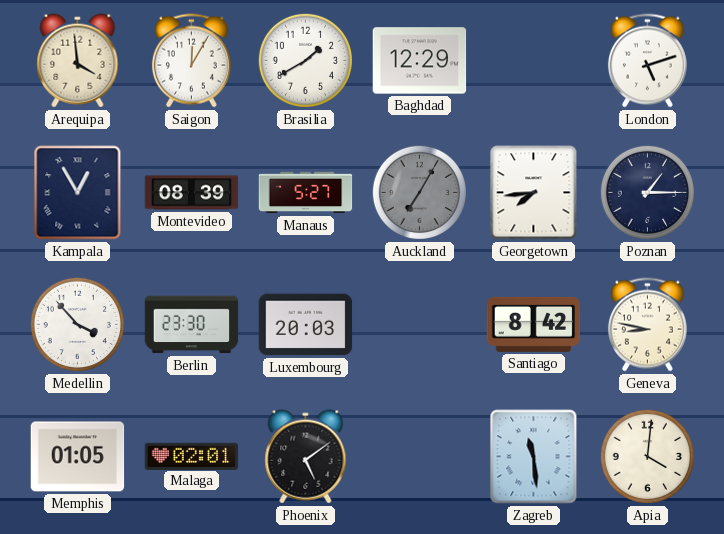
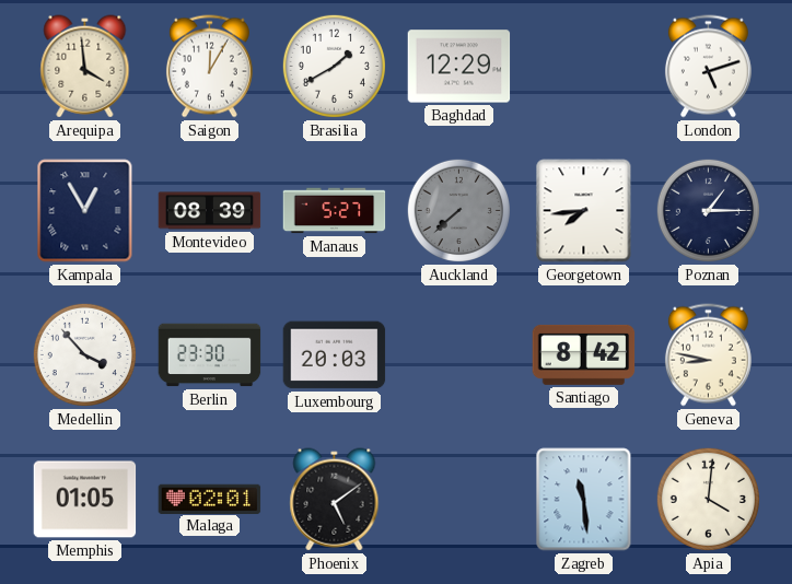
Auckland: 7:05 -> 7:38
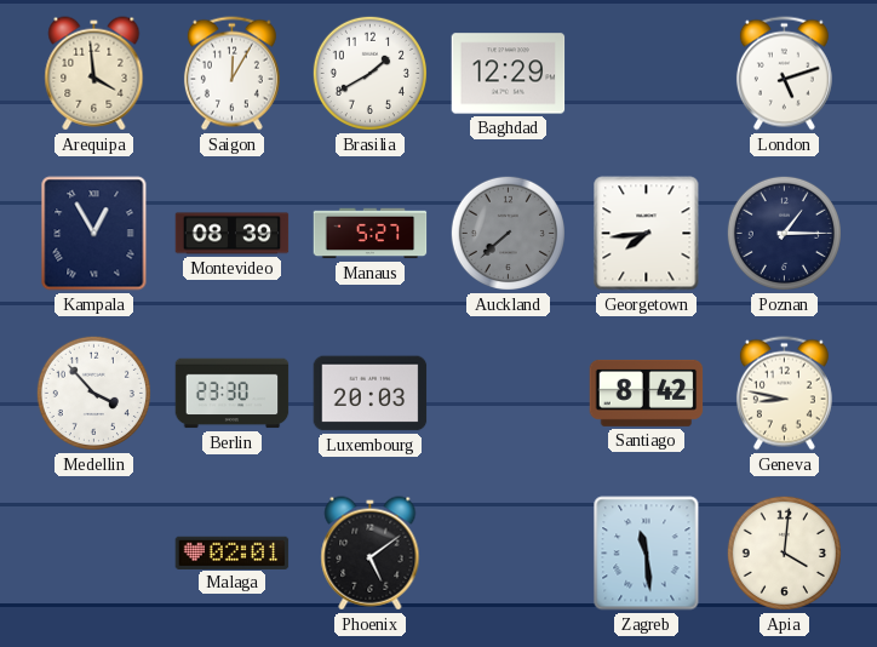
Memphis: 01:05 -> none
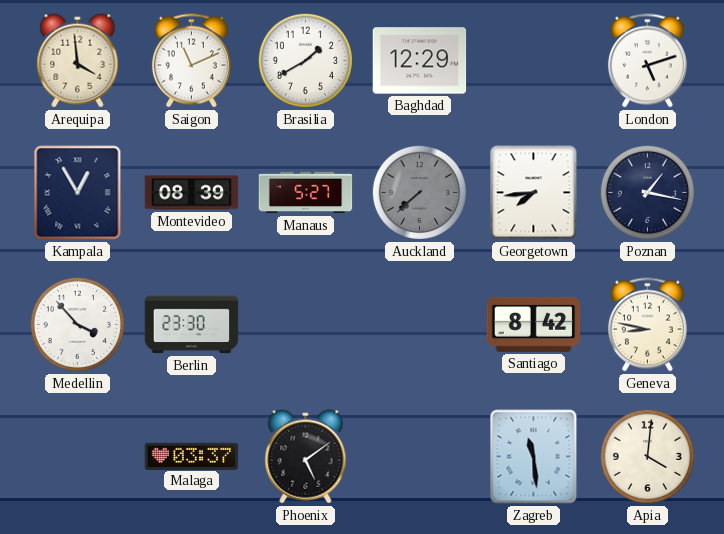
Saigon: 12:05 -> 11:11
Poznan: 1:15 -> 1:17
Luxembourg: 20:03 -> none
Malaga: 02:01 -> 03:37
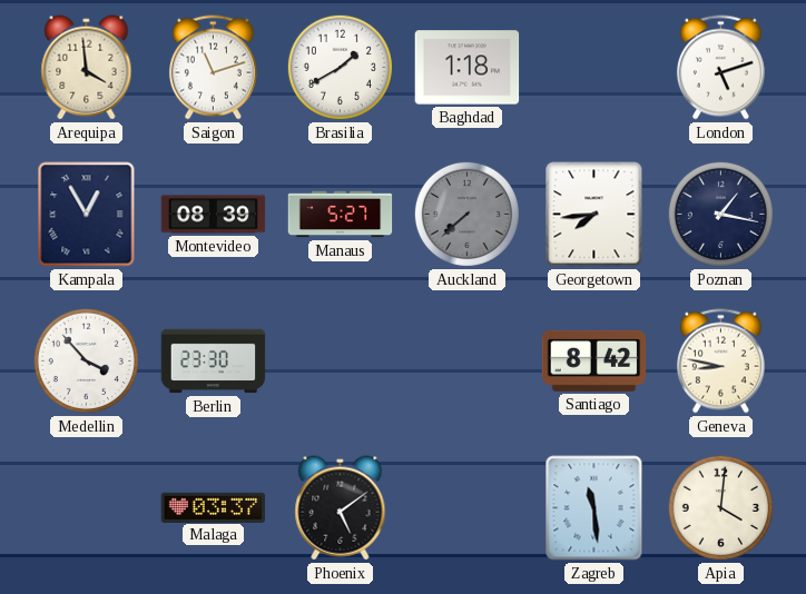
Saigon: 11:11 -> 11:12
Baghdad: 12:29 -> 1:18
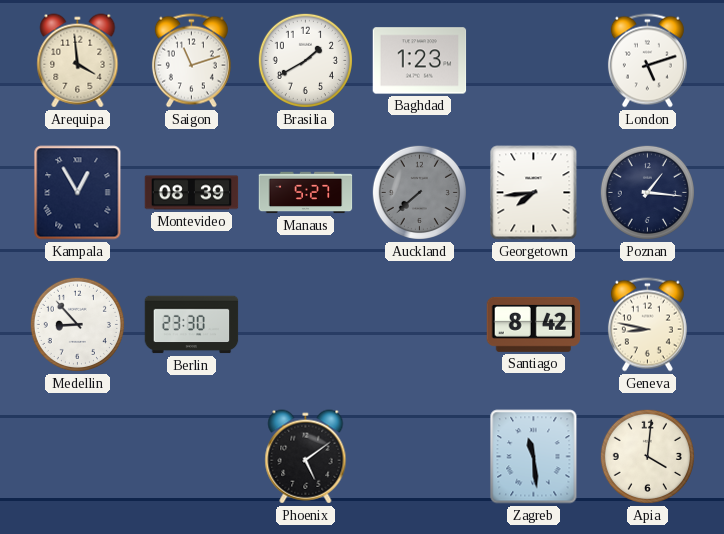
Baghdad: 1:18 -> 1:23
Poznan: 1:17 -> 1:16
Medellin: 3:53 -> 8:53
Malaga: 03:37 -> none
